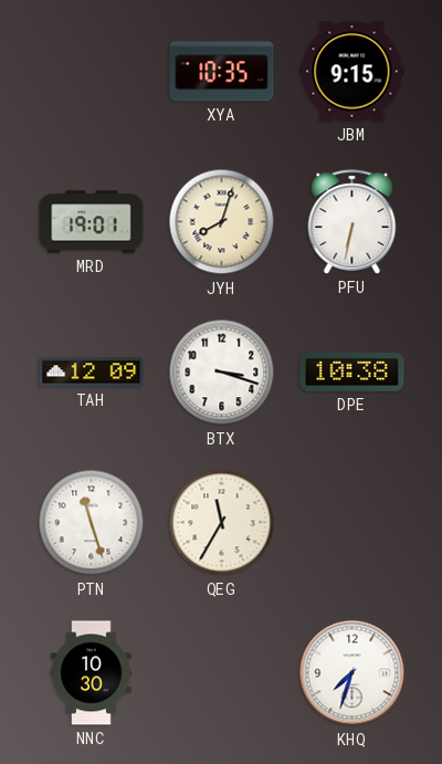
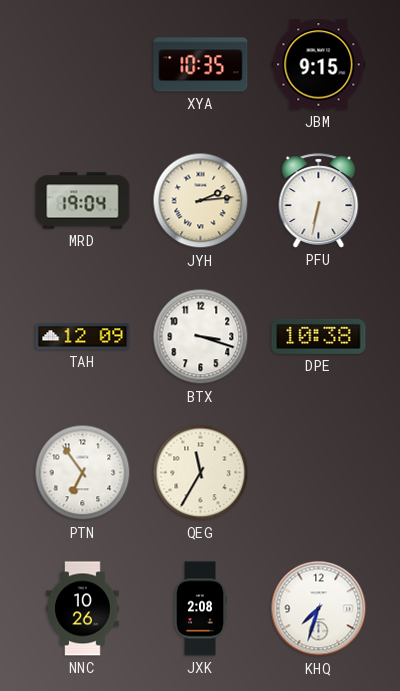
MRD: 19:01 -> 19:04
JYH: 8:03 -> 2:14
PTN: 11:27 -> 6:54
NNC: 10:30 -> 10:26
JXK: none -> 2:08
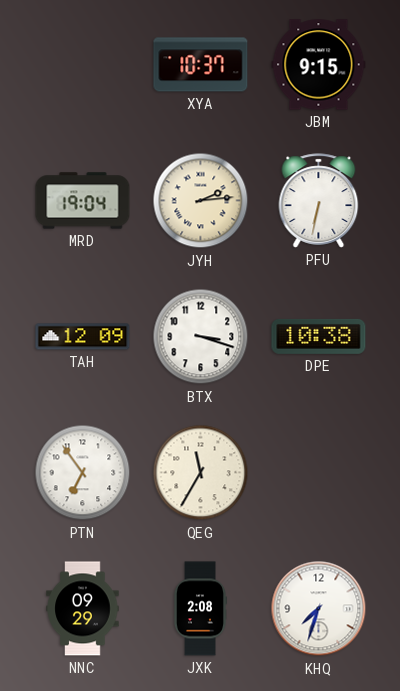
XYA: 10:35 -> 10:37
NNC: 10:26 -> 09:29
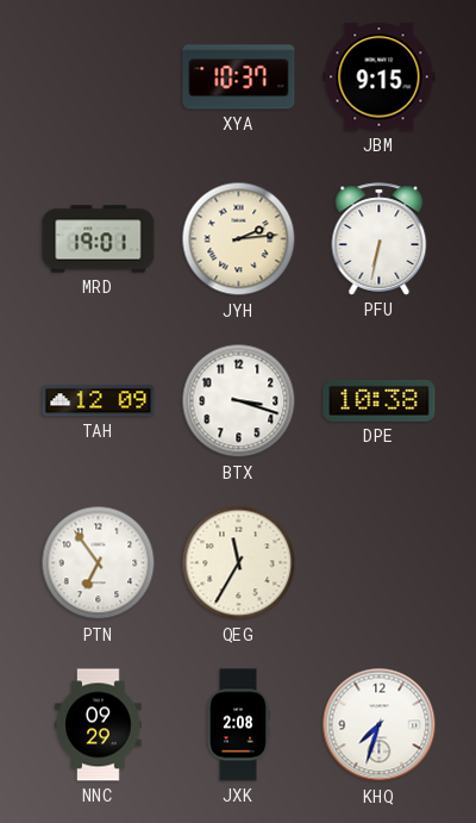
MRD: 19:04 -> 19:01
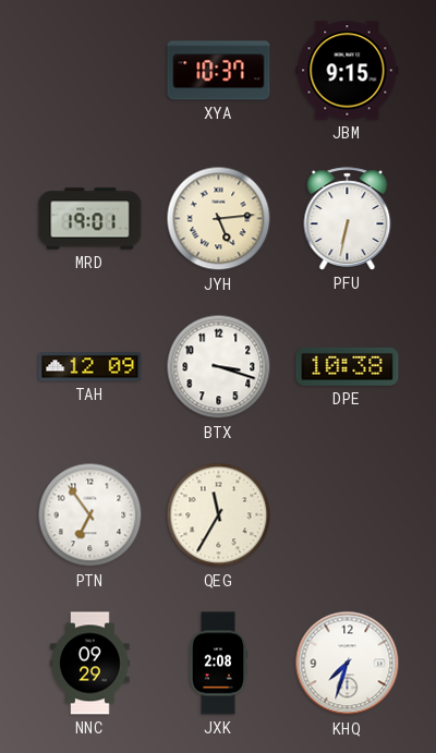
JYH: 2:14 -> 5:14
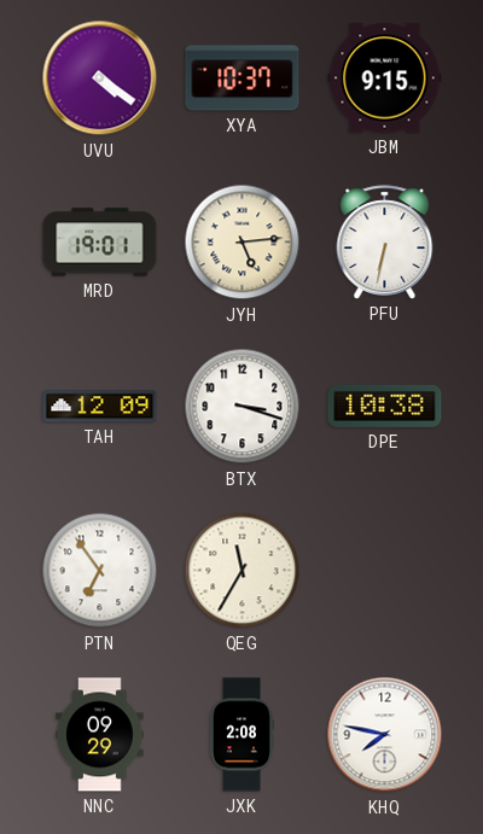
UVU: none -> 4:21
KHQ: 7:33 -> 7:47
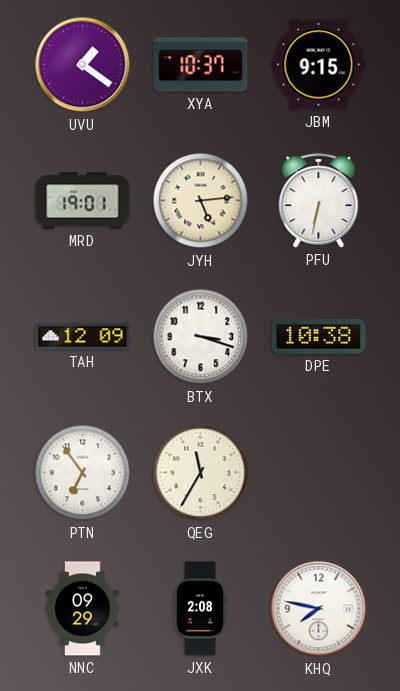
UVU: 4:21 -> 1:21
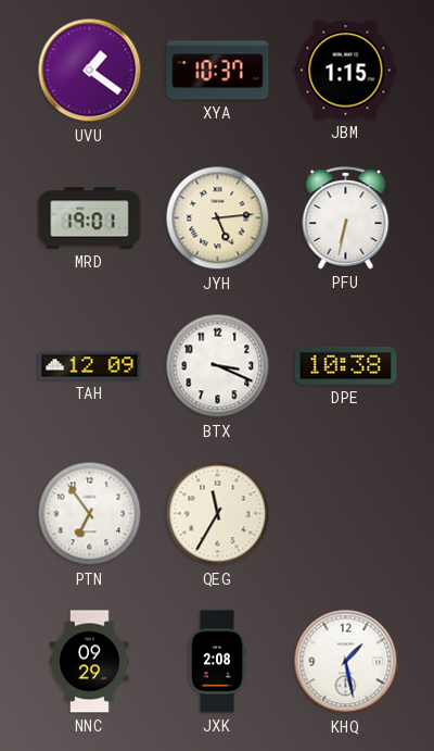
JBM: 9:15 -> 1:15
BTX: 3:18 -> 3:19
KHQ: 7:47 -> 1:28
